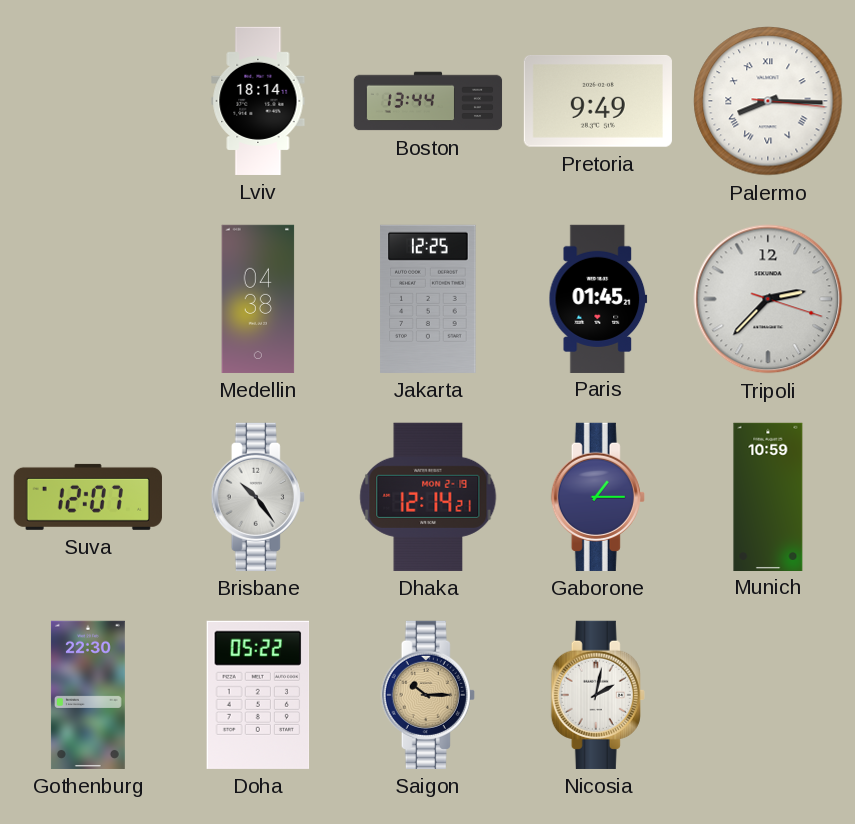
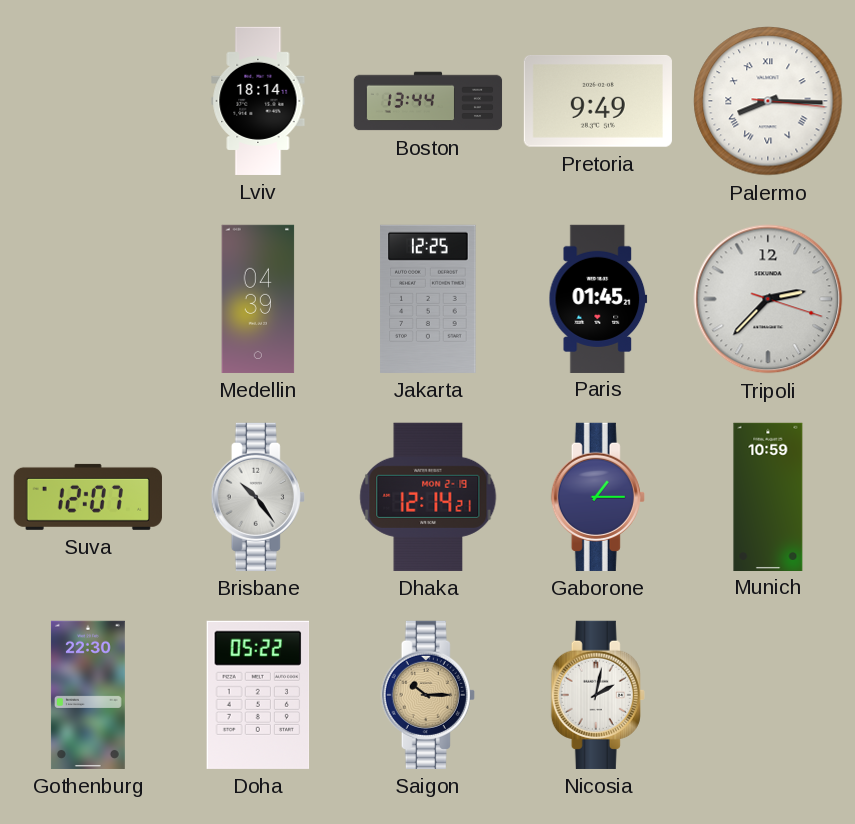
Medellin: 04:38 -> 04:39
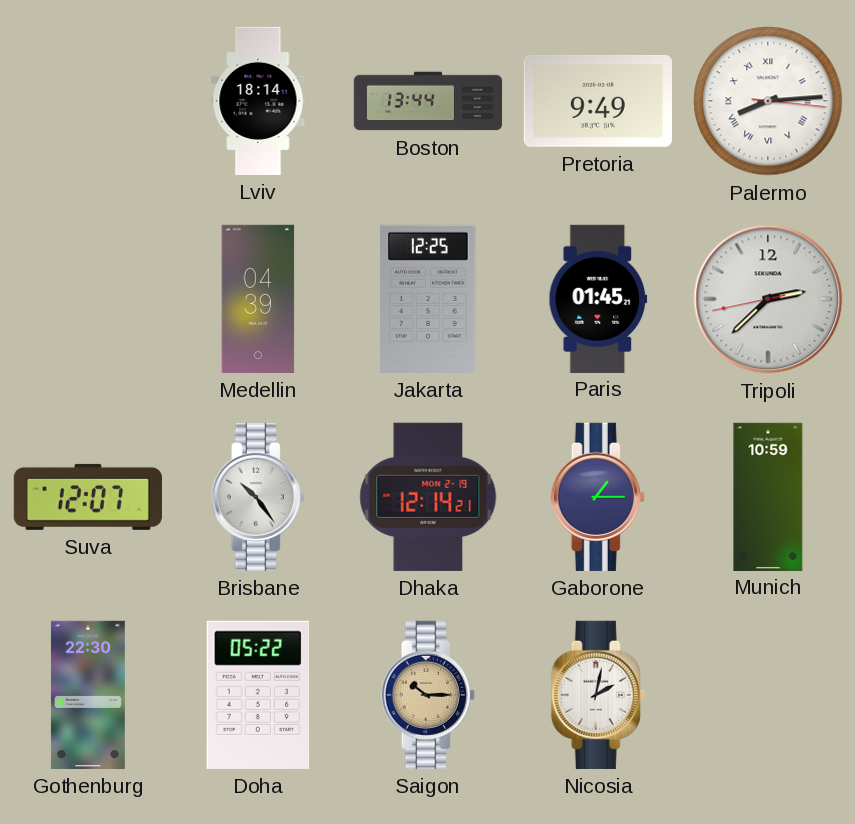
Palermo: 8:15 -> 8:14
Tripoli: 2:37:18 -> 2:37:43
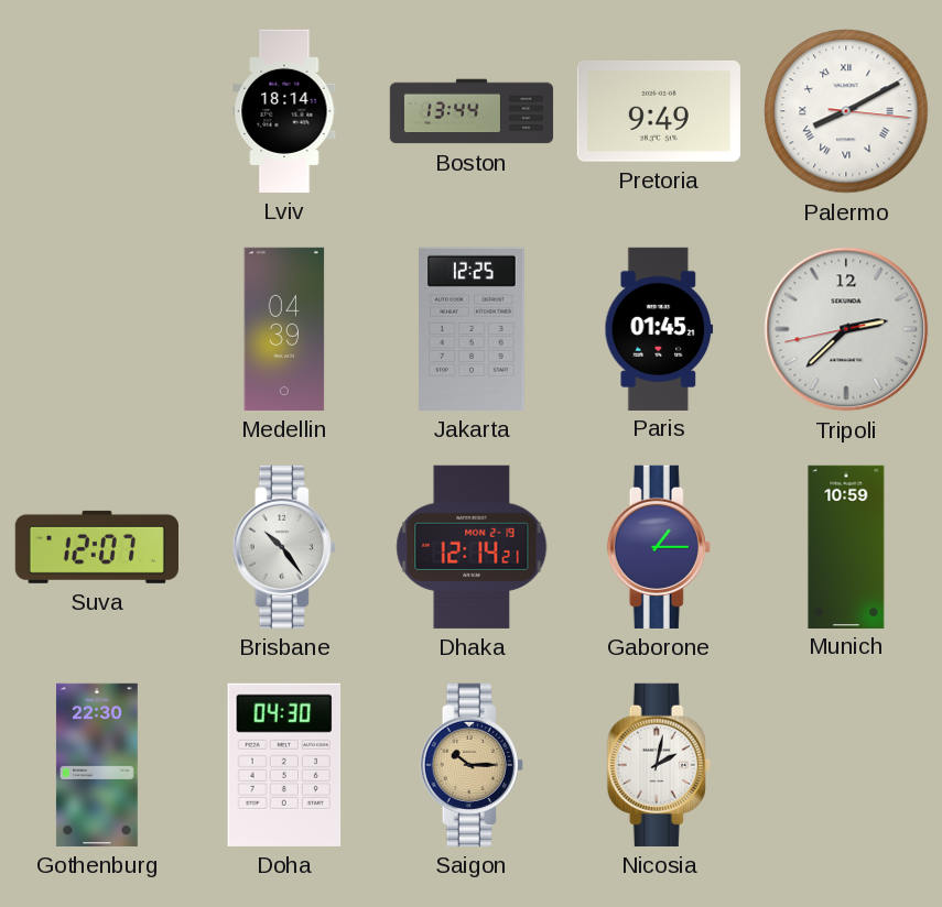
Palermo: 8:14 -> 8:10
Doha: 05:22 -> 04:30
